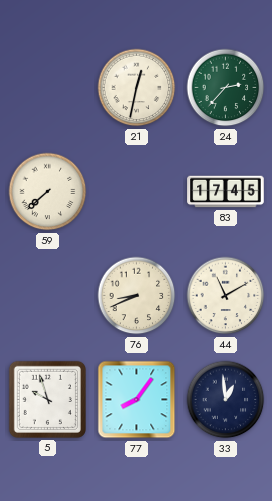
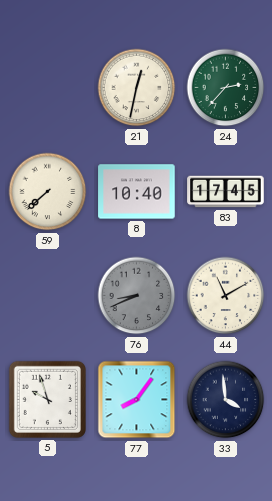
8: none -> 10:40
76 dial: cream -> grey
33: 12:59 -> 3:59
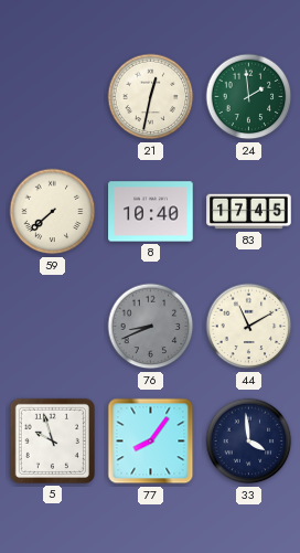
24: 2:37 -> 1:59
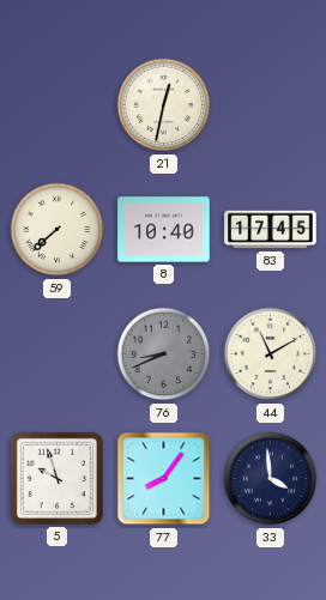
24: 1:59 -> none
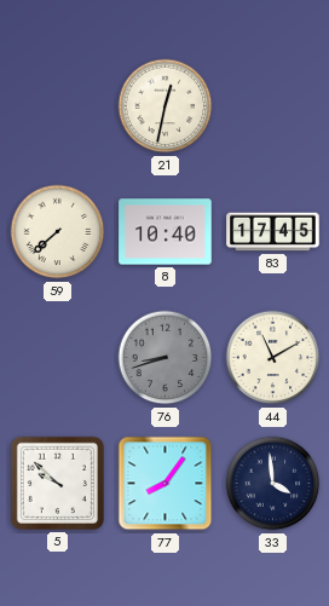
76: 8:41 -> 8:42
5: 9:57 -> 9:52
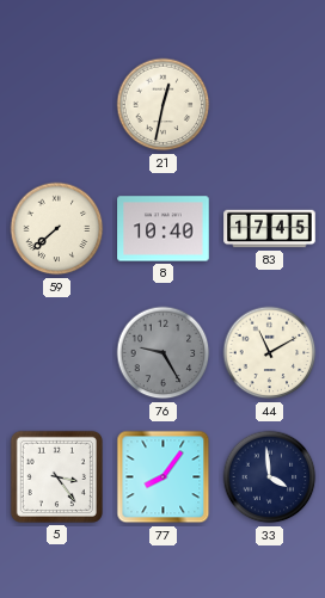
76: 8:42 -> 9:25
5: 9:52 -> 3:24
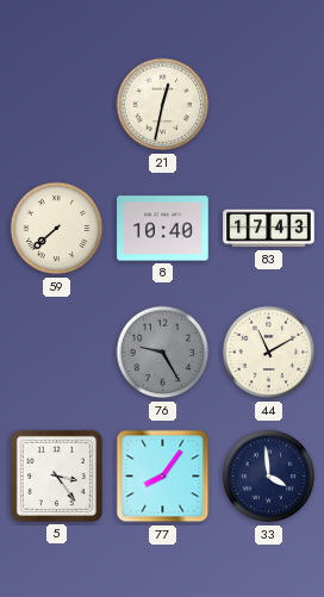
83: 17:45 -> 17:43
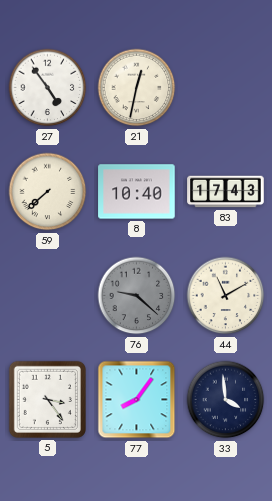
27: none -> 4:54
76: 9:25 -> 9:22
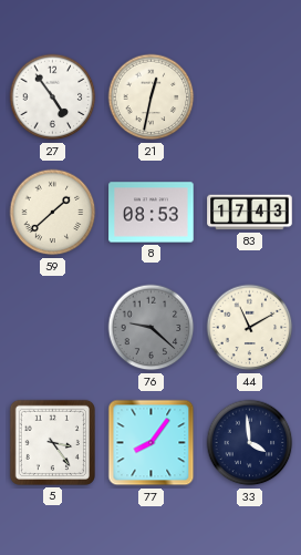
59: 7:38 -> 1:38
8: 10:40 -> 08:53
